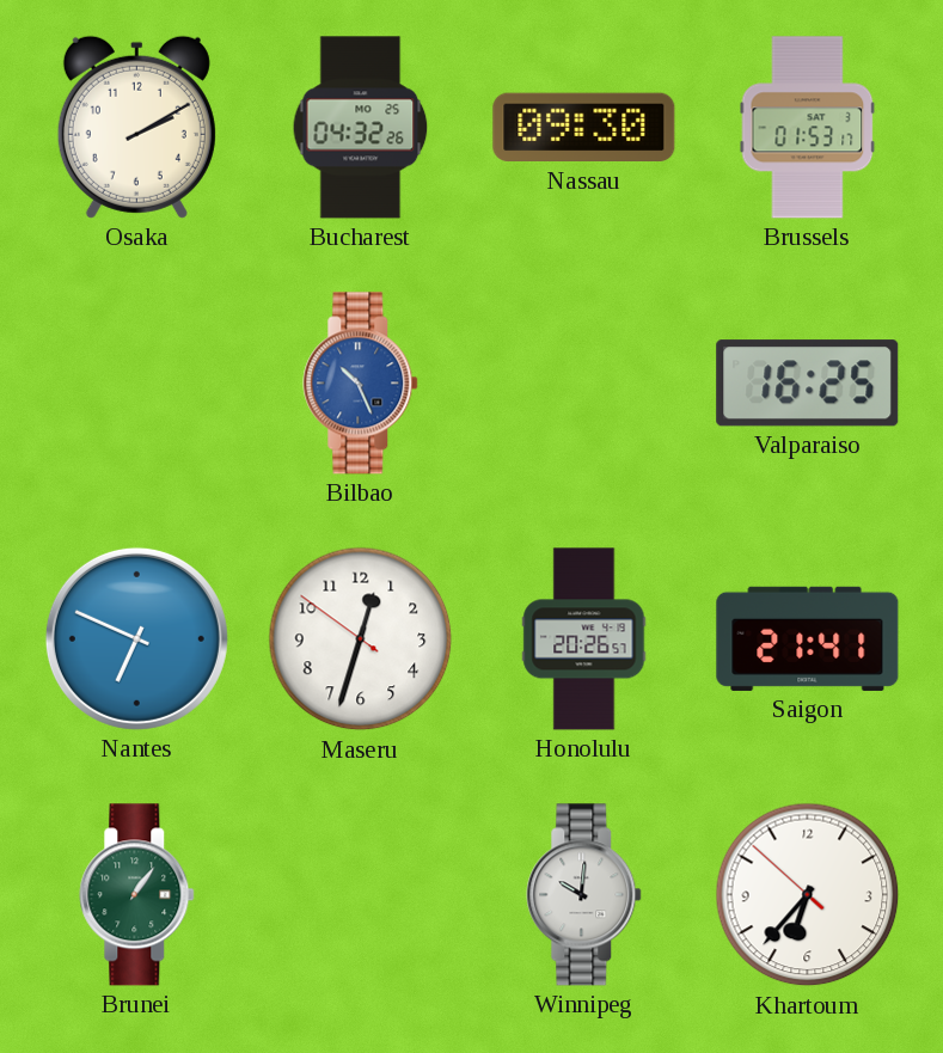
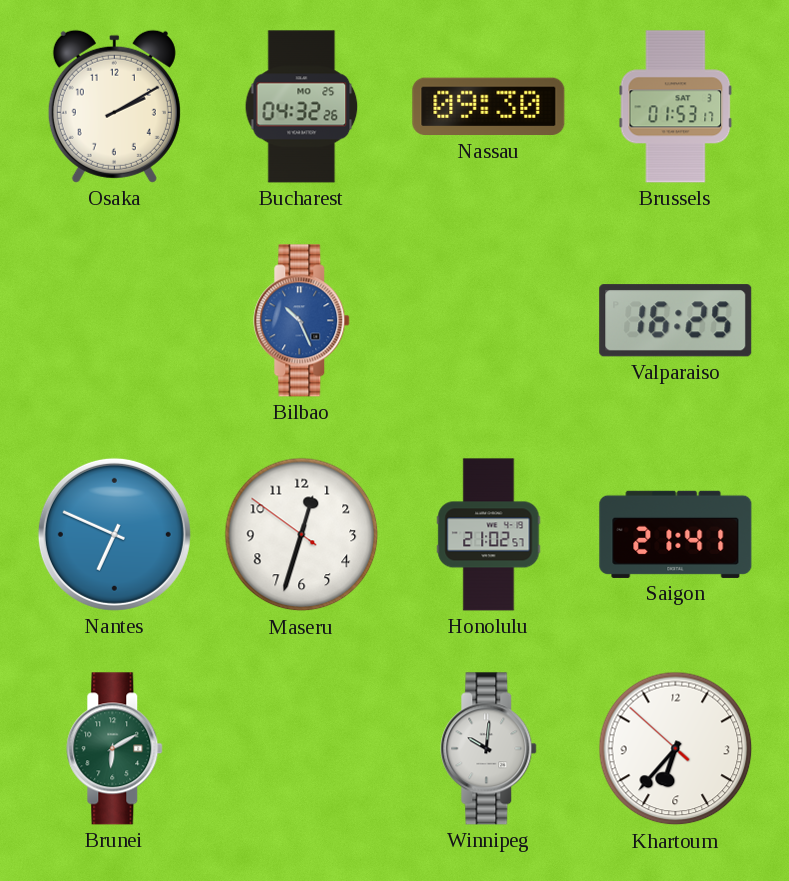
Honolulu: 20:26 -> 21:02
Brunei: 1:06 -> 6:10
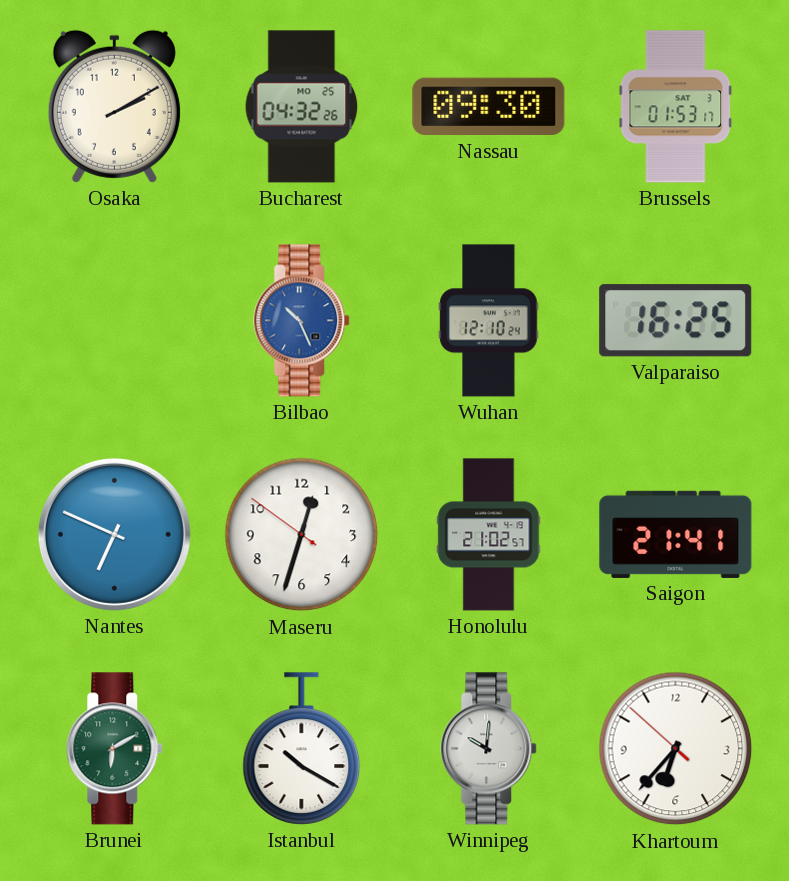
Wuhan: none -> 12:10
Istanbul: none -> 10:20
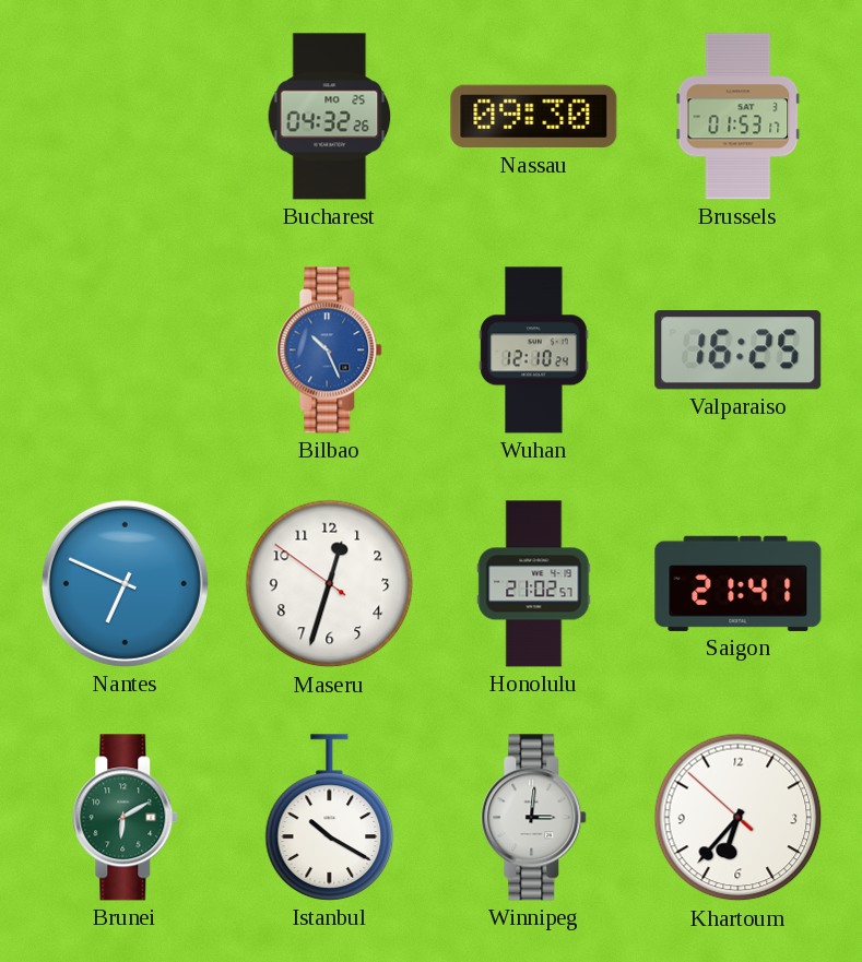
Osaka: 2:10 -> none
Winnipeg: 10:01 -> 3:01
